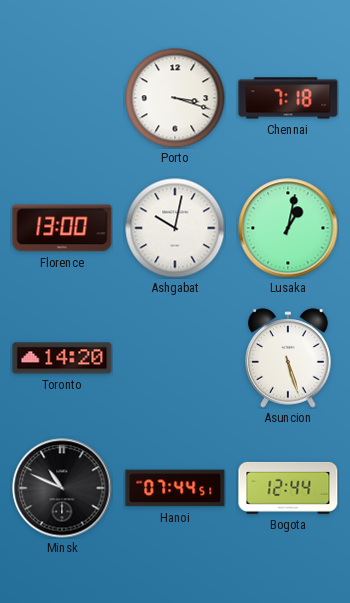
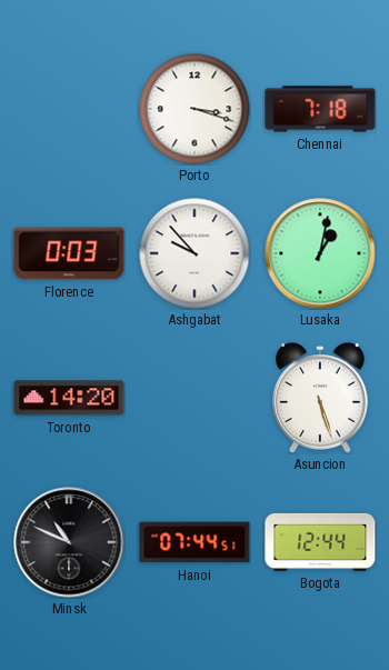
Florence: 13:00 -> 0:03
Ashgabat: 10:02 -> 9:53
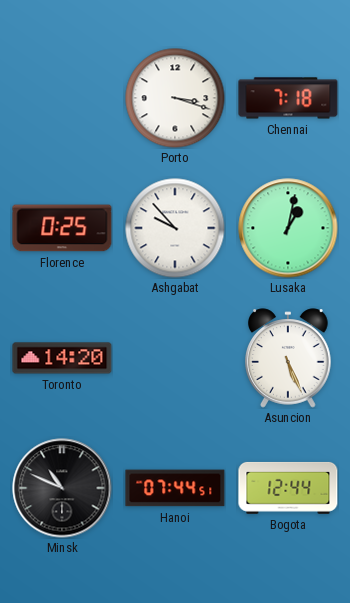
Florence: 0:03 -> 0:25
Asuncion: 5:27 -> 5:26
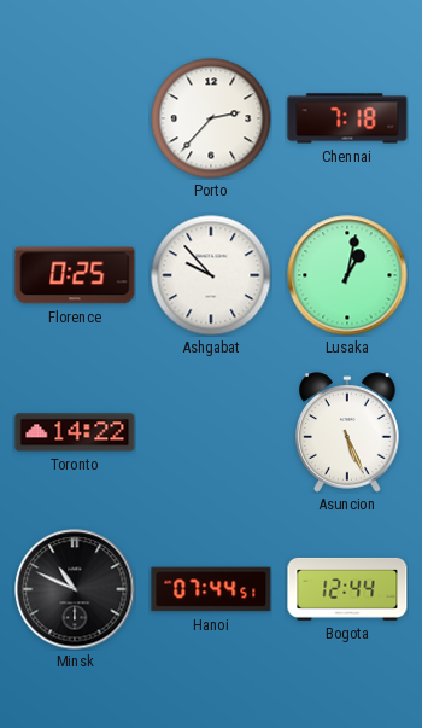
Porto: 3:18 -> 2:37
Toronto: 14:20 -> 14:22
